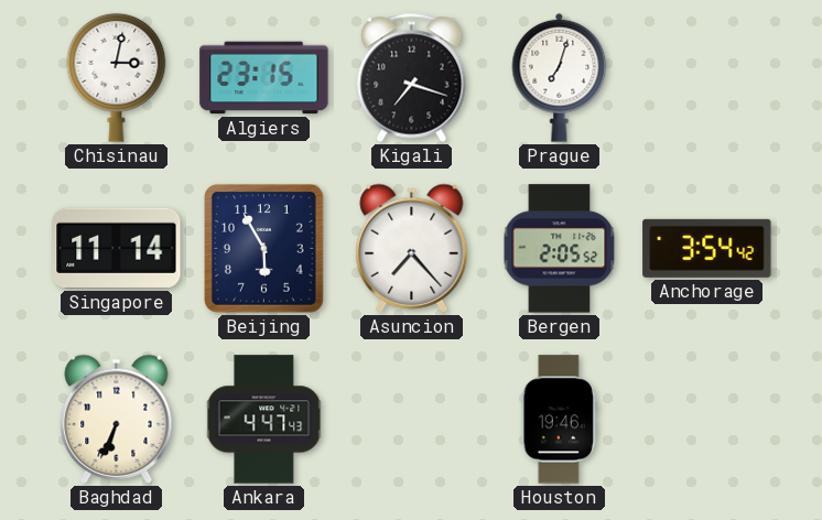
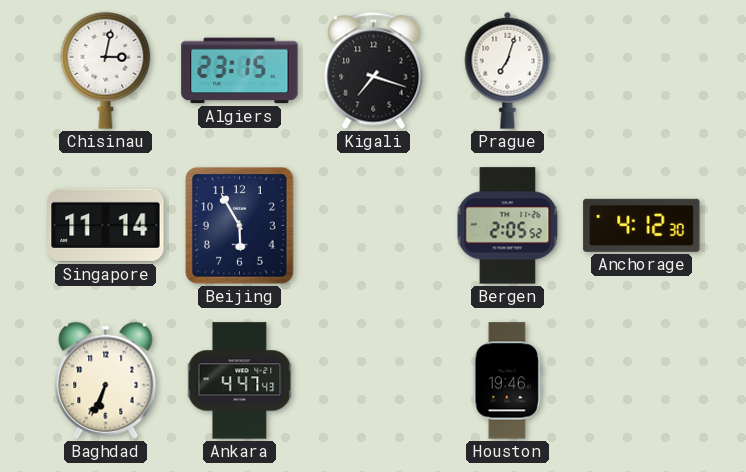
Asuncion: 7:23 -> none
Anchorage: 3:54 -> 4:12
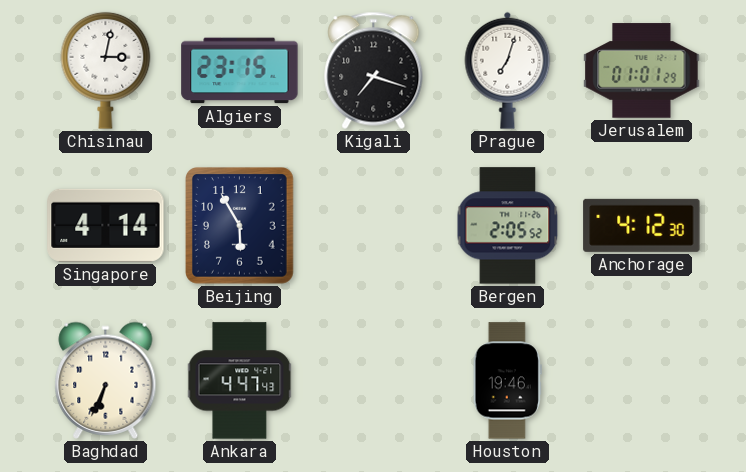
Jerusalem: none -> 01:01
Singapore: 11:14 -> 4:14
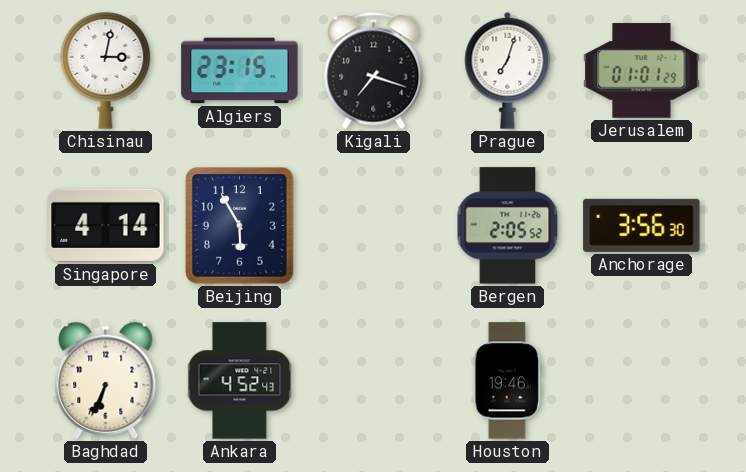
Anchorage: 4:12 -> 3:56
Ankara: 4:47 -> 4:52
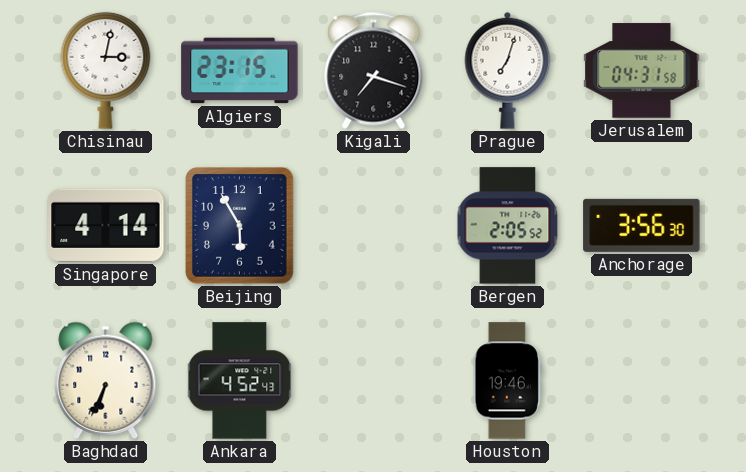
Jerusalem: 01:01 -> 04:31
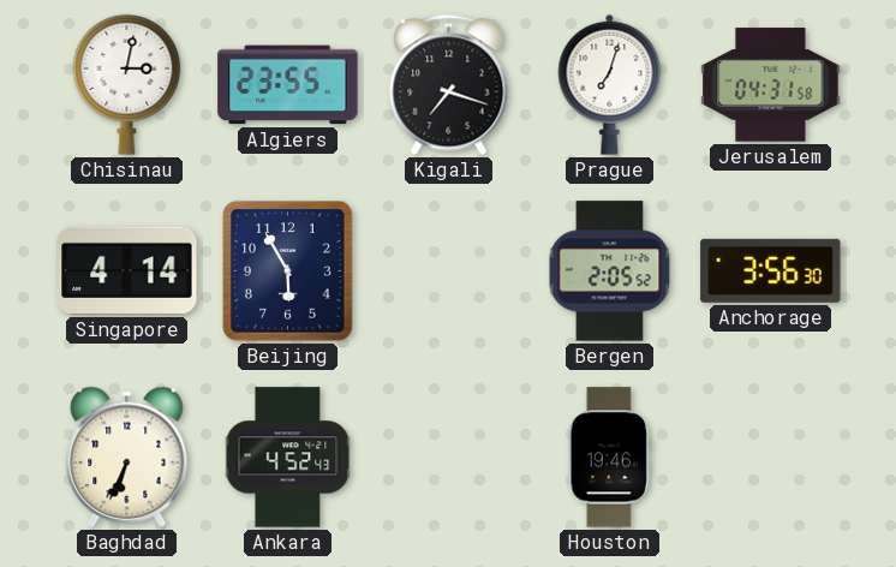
Algiers: 23:15 -> 23:55
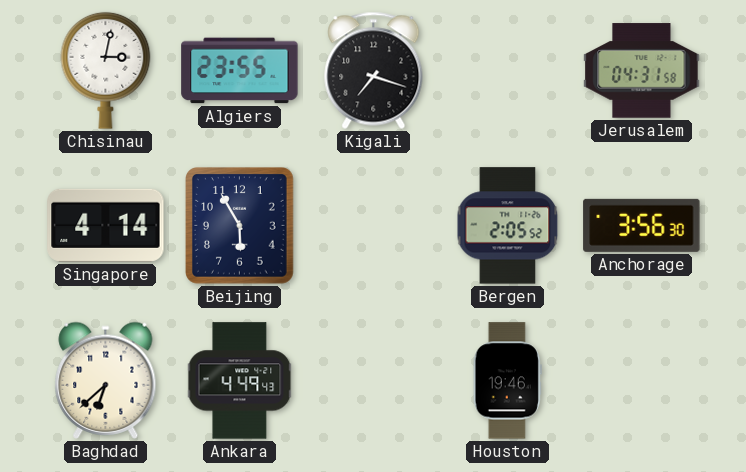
Prague: 7:03 -> none
Baghdad: 6:34 -> 6:38
Ankara: 4:52 -> 4:49
